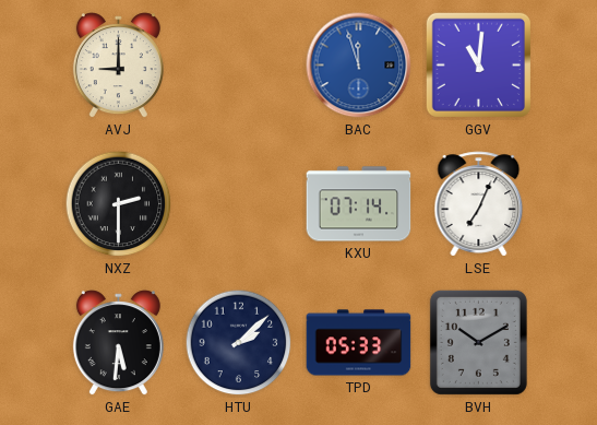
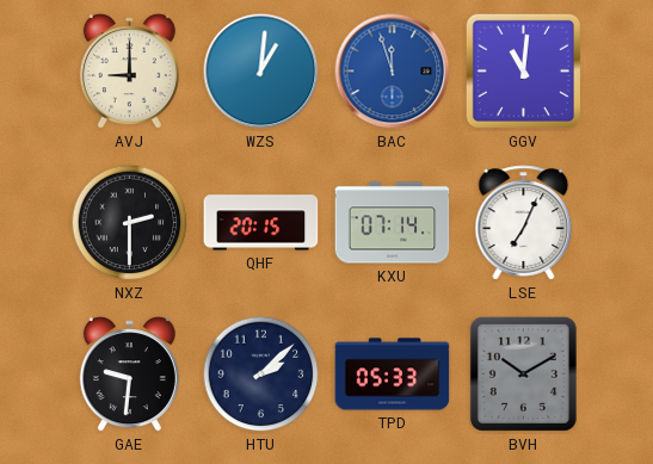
WZS: none -> 1:01
QHF: none -> 20:15
GAE: 5:31 -> 9:31
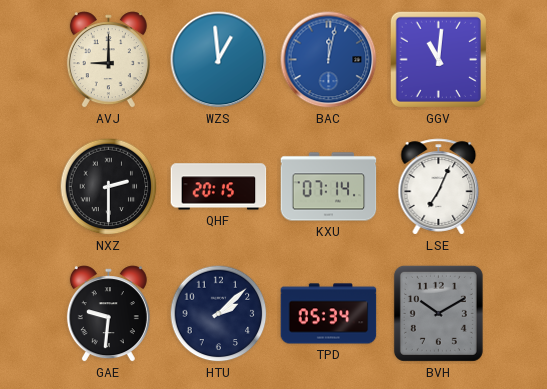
WZS: 1:01 -> 12:59
BAC: 11:57 -> 12:02
TPD: 05:33 -> 05:34
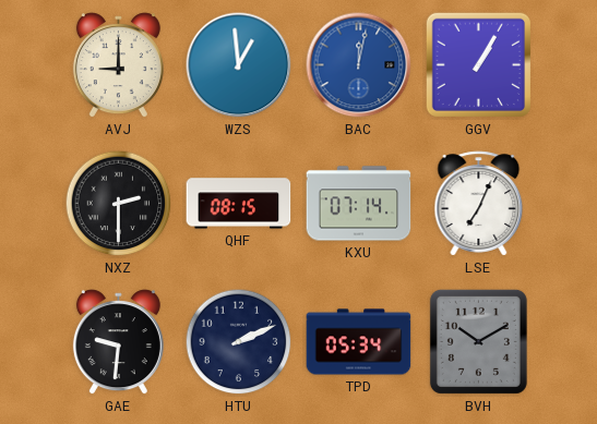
GGV: 11:01 -> 1:05
QHF: 20:15 -> 08:15
HTU: 2:08 -> 2:11
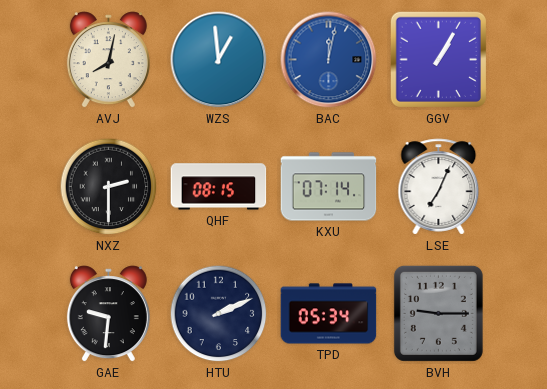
AVJ: 9:00 -> 8:02
BVH: 10:10 -> 9:15
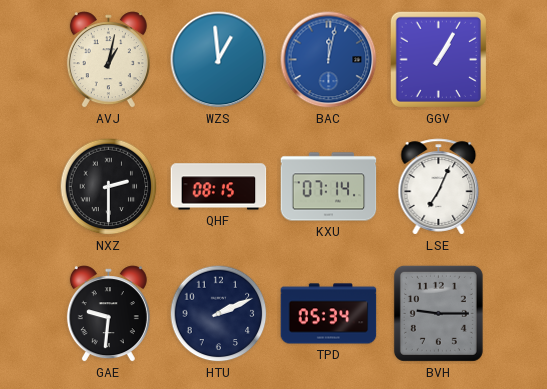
AVJ: 8:02 -> 1:02
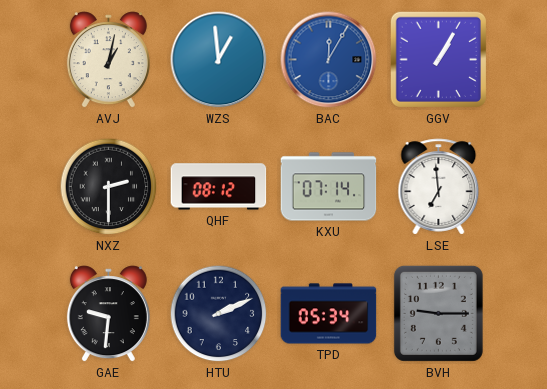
BAC: 12:02 -> 12:05
QHF: 08:15 -> 08:12
LSE: 7:04 -> 6:59
